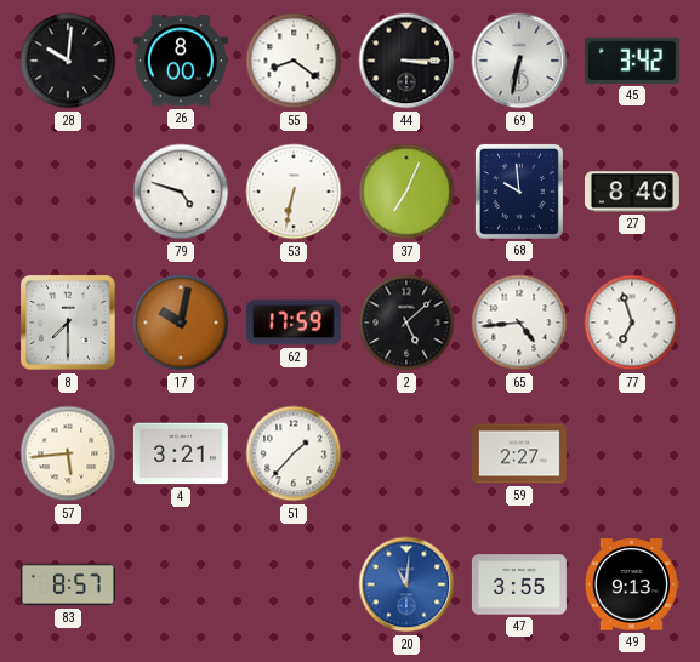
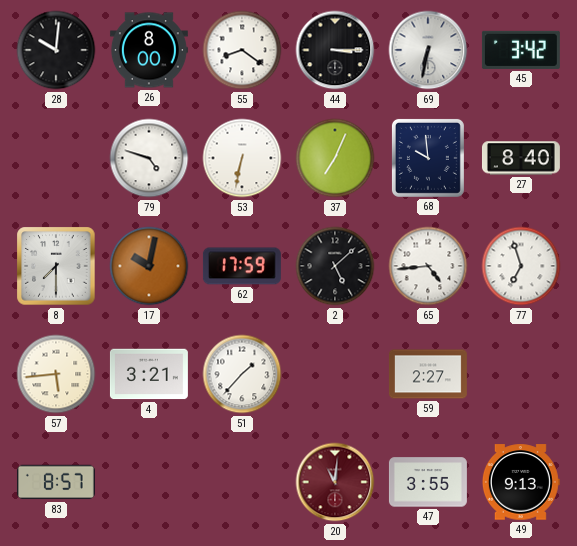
20 dial: blue -> burgundy
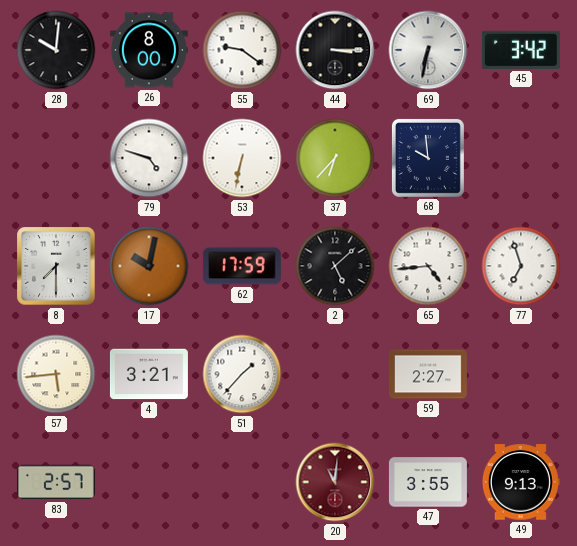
55: 8:21 -> 9:21
37: 7:04 -> 6:37
27: 8:40 -> none
83: 8:57 -> 2:57
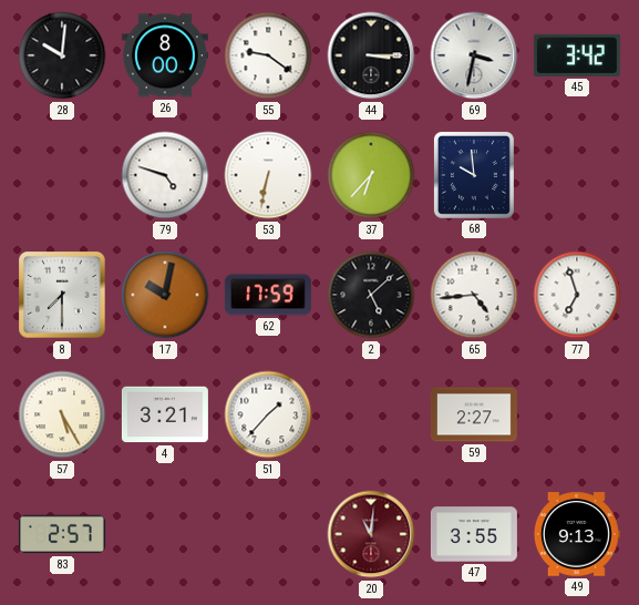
69: 6:32 -> 3:32
57: 5:44 -> 5:25
